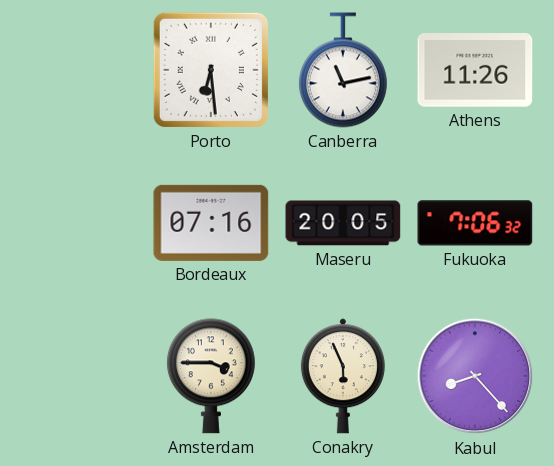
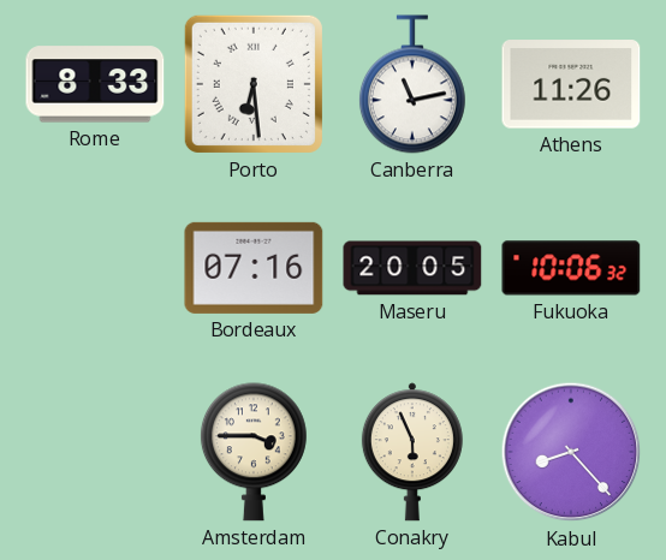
Rome: none -> 8:33
Fukuoka: 7:06 -> 10:06
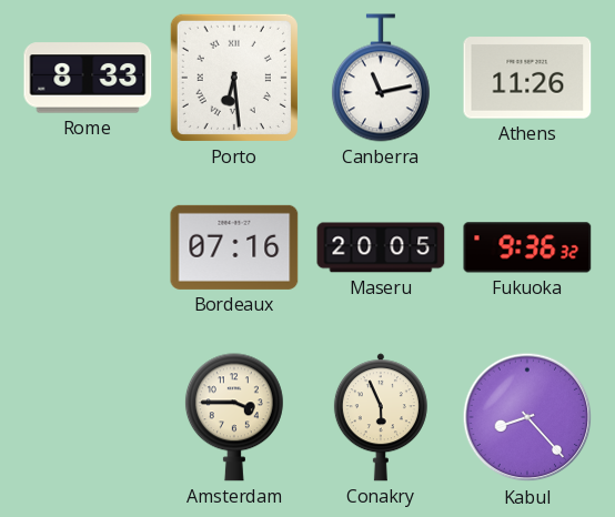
Fukuoka: 10:06 -> 9:36
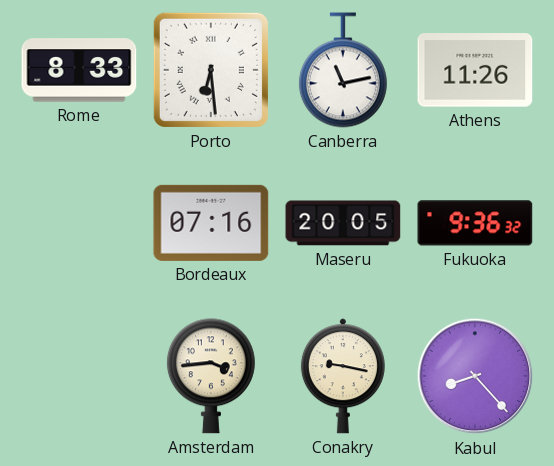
Amsterdam: 3:45 -> 3:44
Conakry: 5:56 -> 9:17
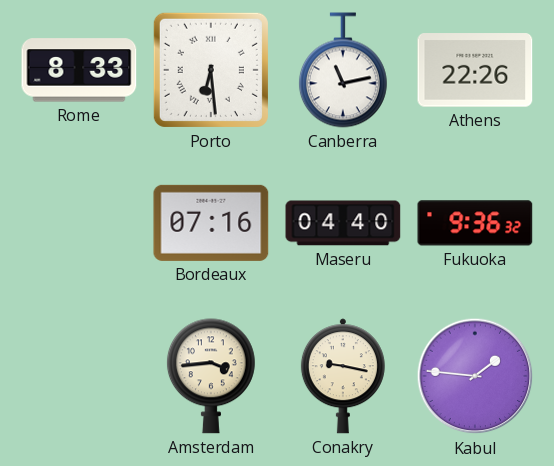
Athens: 11:26 -> 22:26
Maseru: 20:05 -> 04:40
Kabul: 8:23 -> 1:46
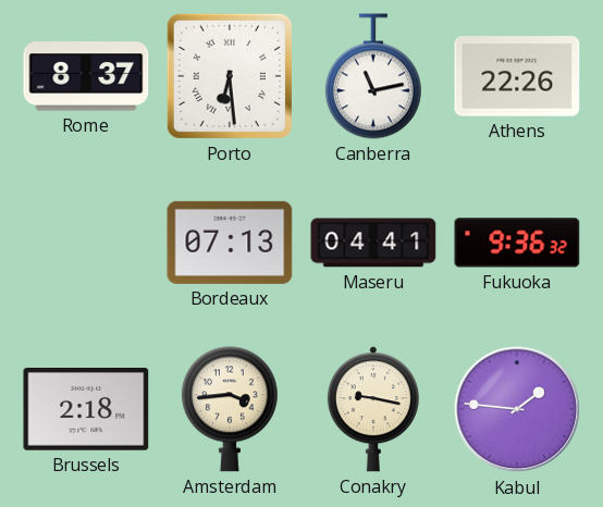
Rome: 8:33 -> 8:37
Bordeaux: 07:16 -> 07:13
Maseru: 04:40 -> 04:41
Brussels: none -> 2:18
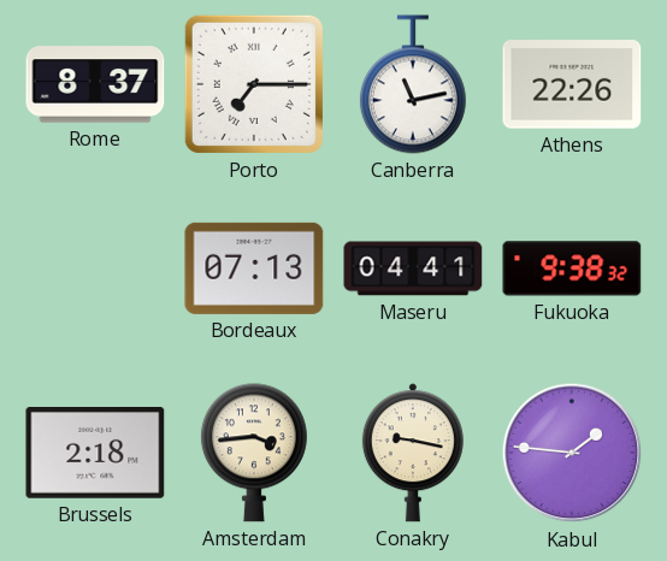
Porto: 6:29 -> 7:15
Fukuoka: 9:36 -> 9:38
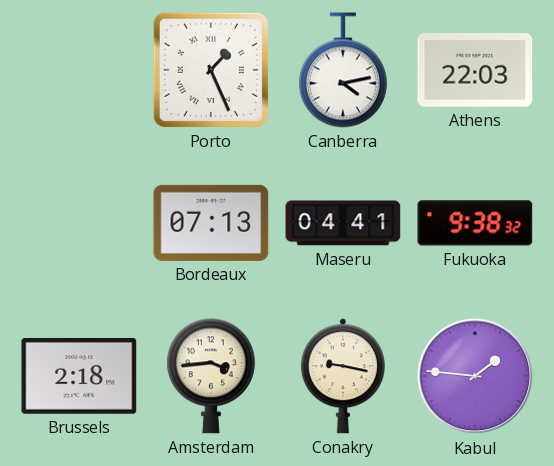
Rome: 8:37 -> none
Porto: 7:15 -> 1:26
Canberra: 11:13 -> 4:13
Athens: 22:26 -> 22:03
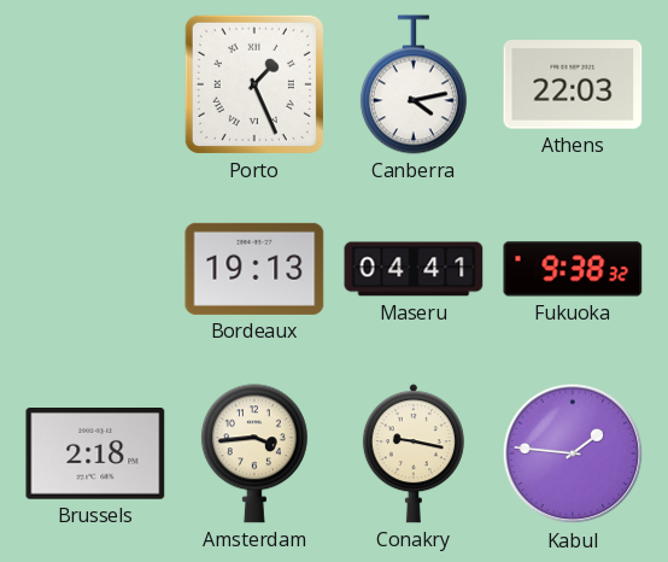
Bordeaux: 07:13 -> 19:13
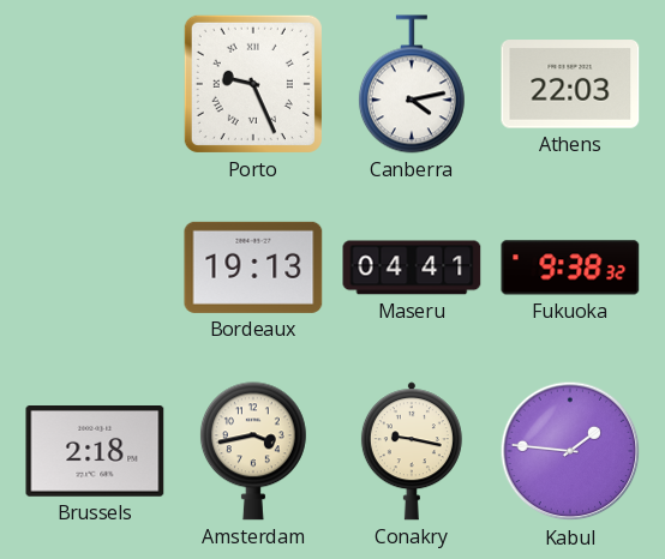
Porto: 1:26 -> 9:26
Amsterdam: 3:44 -> 3:43
